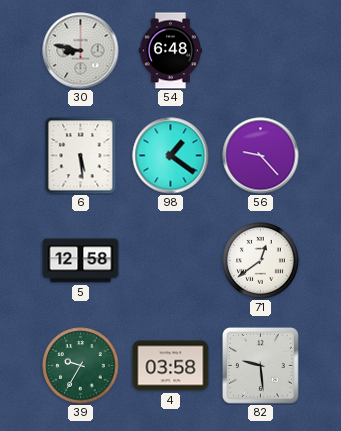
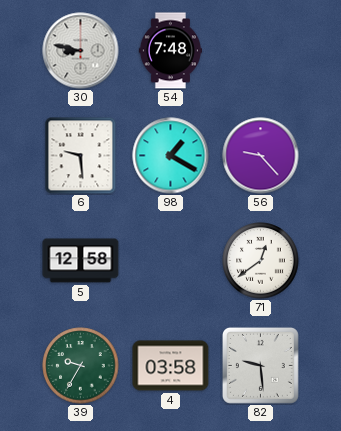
54: 6:48 -> 7:48
6: 5:29 -> 9:29
98: 1:21 -> 1:20
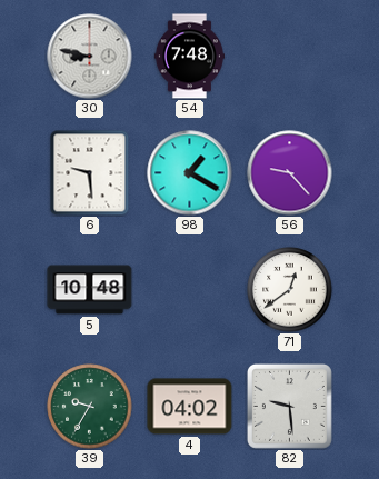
5: 12:58 -> 10:48
4: 03:58 -> 04:02
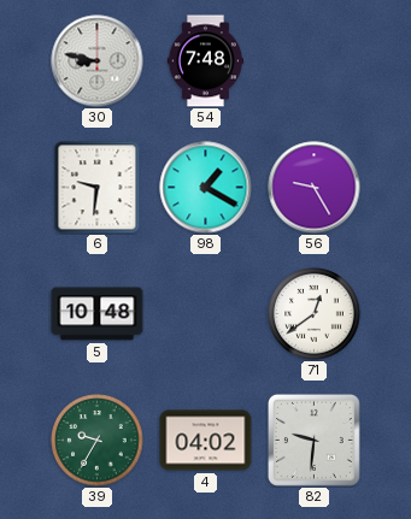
6: 9:29 -> 9:31
56: 9:23 -> 9:25
82: 9:29 -> 9:31
